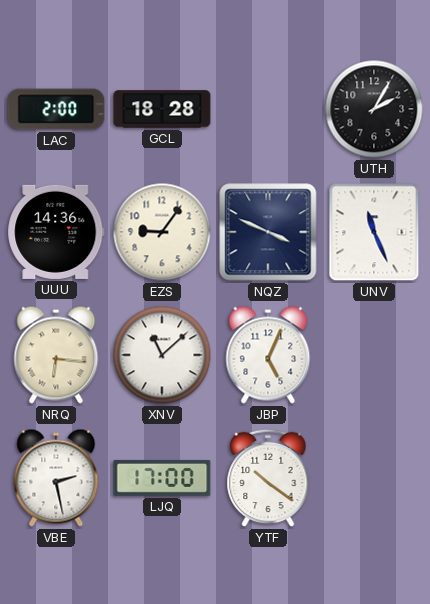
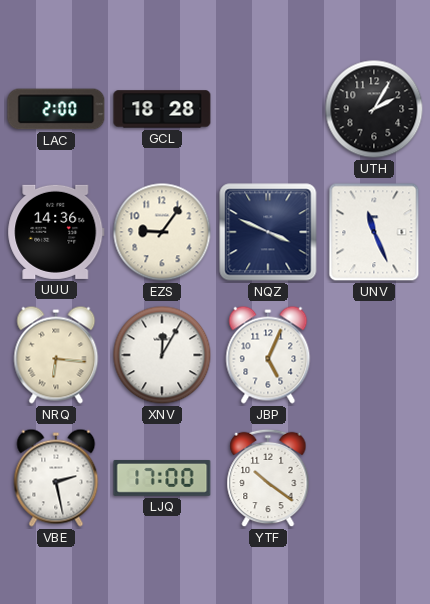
XNV: 11:08 -> 12:05
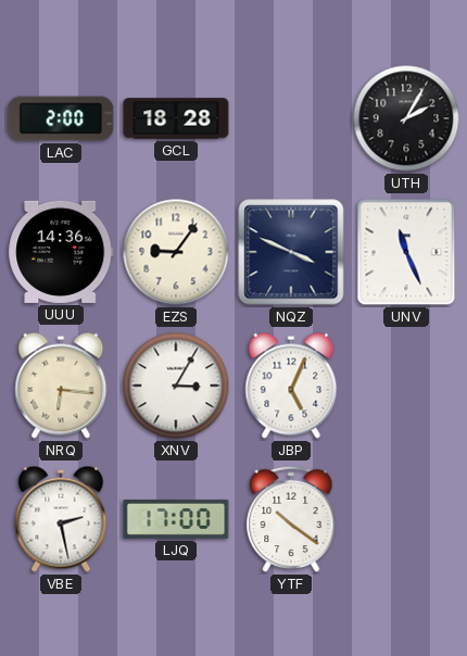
XNV: 12:05 -> 3:05
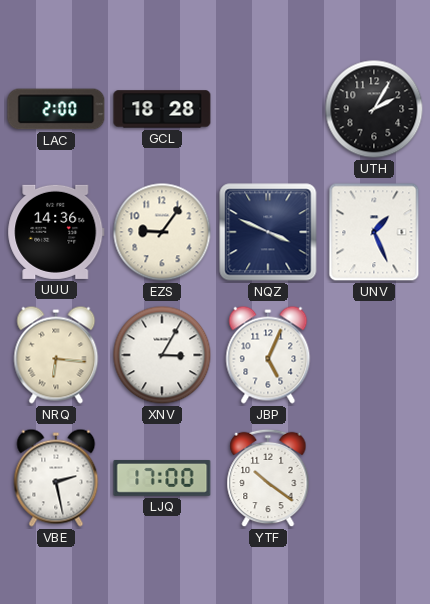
UNV: 11:26 -> 1:26
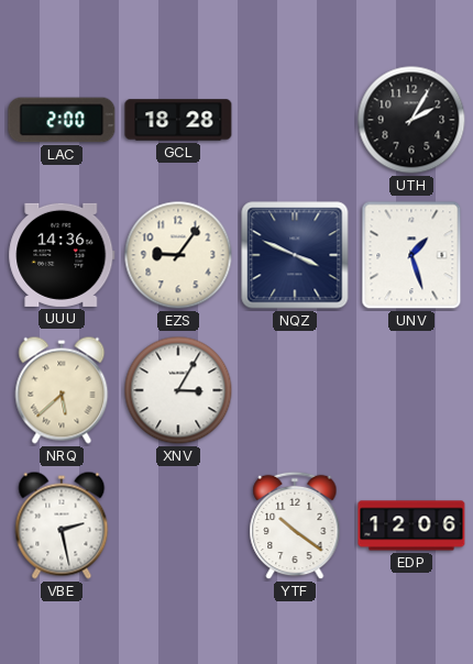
UNV: 1:26 -> 1:27
NRQ: 6:16 -> 5:38
JBP: 5:04 -> none
LJQ: 17:00 -> none
EDP: none -> 12:06
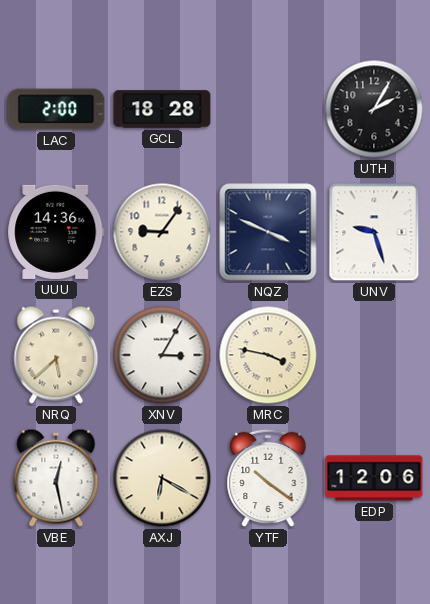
UNV: 1:27 -> 9:27
MRC: none -> 3:47
VBE: 2:28 -> 12:28
AXJ: none -> 6:20
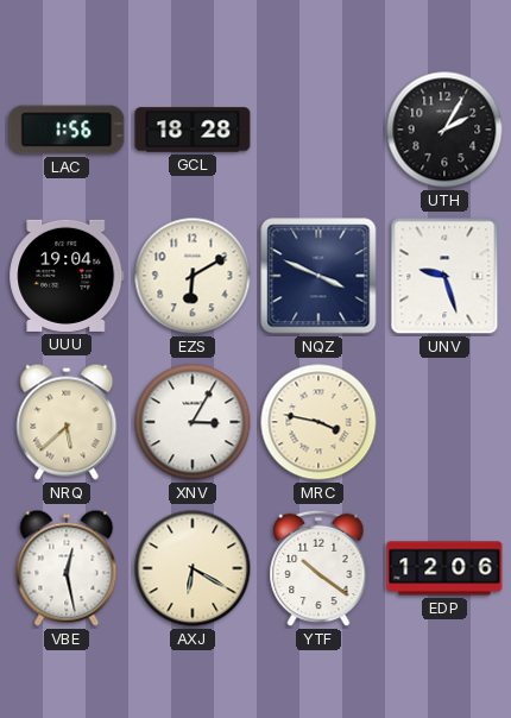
LAC: 2:00 -> 1:56
UUU: 14:36 -> 19:04
EZS: 9:06 -> 6:10
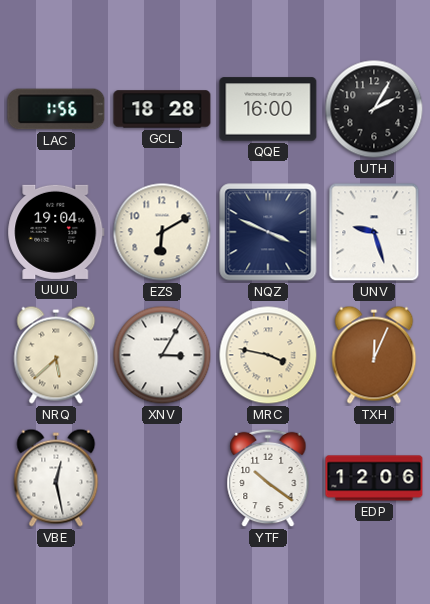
QQE: none -> 16:00
TXH: none -> 12:04
AXJ: 6:20 -> none
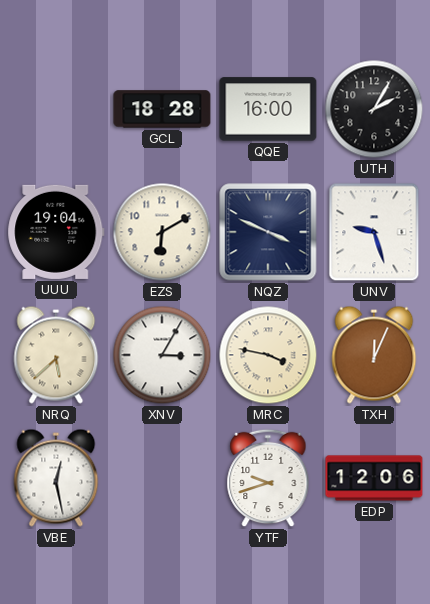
LAC: 1:56 -> none
YTF: 10:21 -> 9:42
